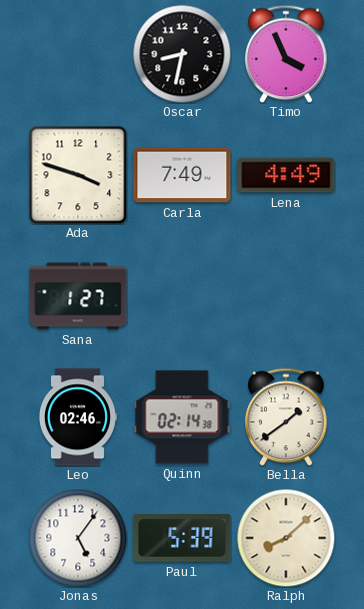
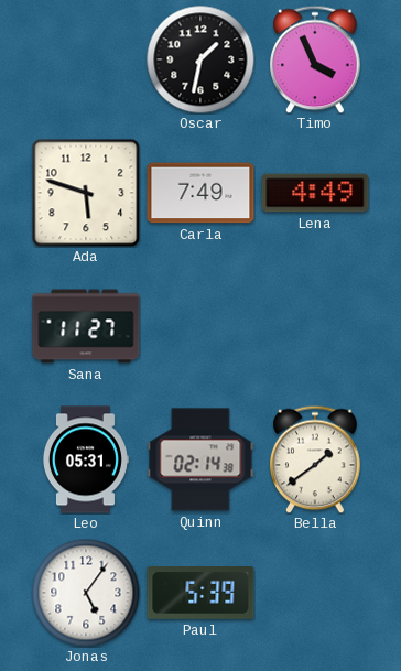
Oscar: 8:32 -> 1:32
Ada: 3:48 -> 5:48
Sana: 1:27 -> 11:27
Leo: 02:46 -> 05:31
Ralph: 8:08 -> none
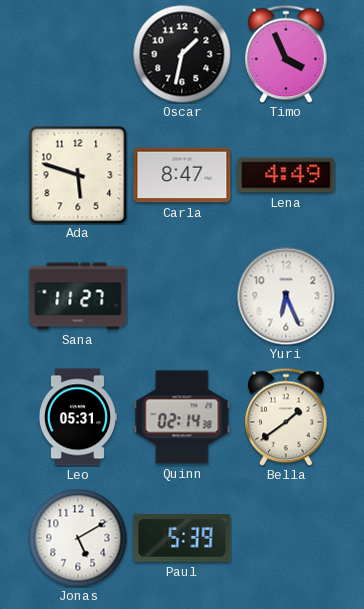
Carla: 7:49 -> 8:47
Yuri: none -> 6:26
Jonas: 5:06 -> 5:10
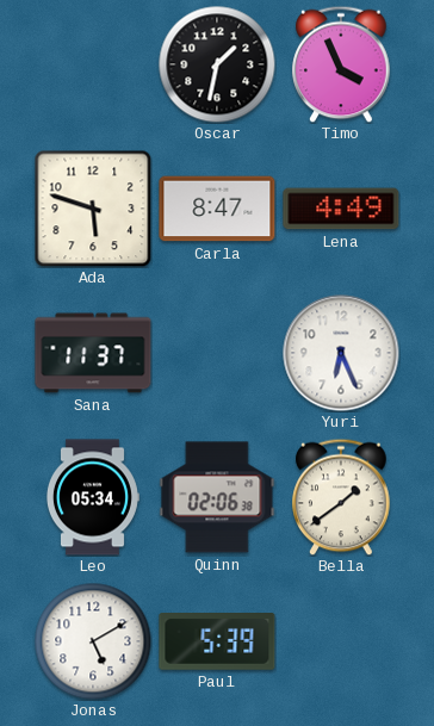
Sana: 11:27 -> 11:37
Leo: 05:31 -> 05:34
Quinn: 02:14 -> 02:06
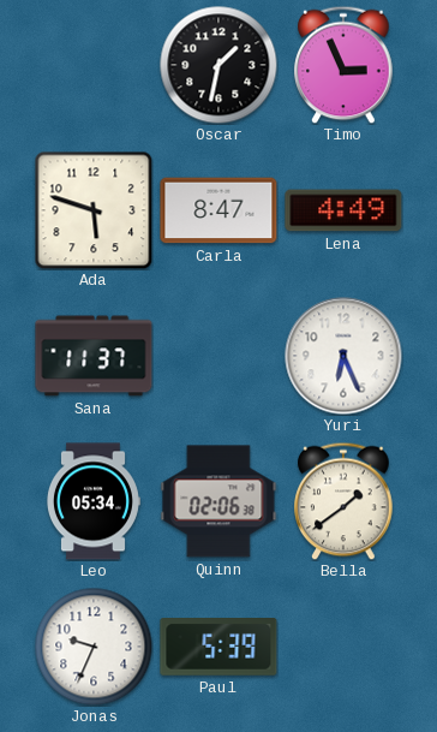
Timo: 3:56 -> 2:56
Jonas: 5:10 -> 9:34
